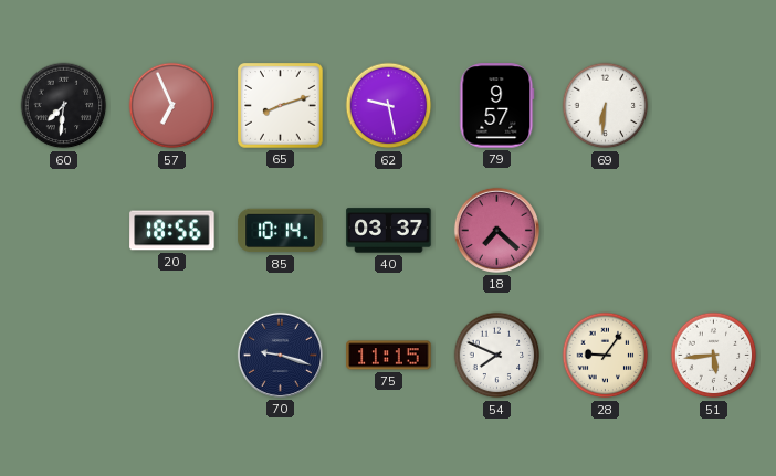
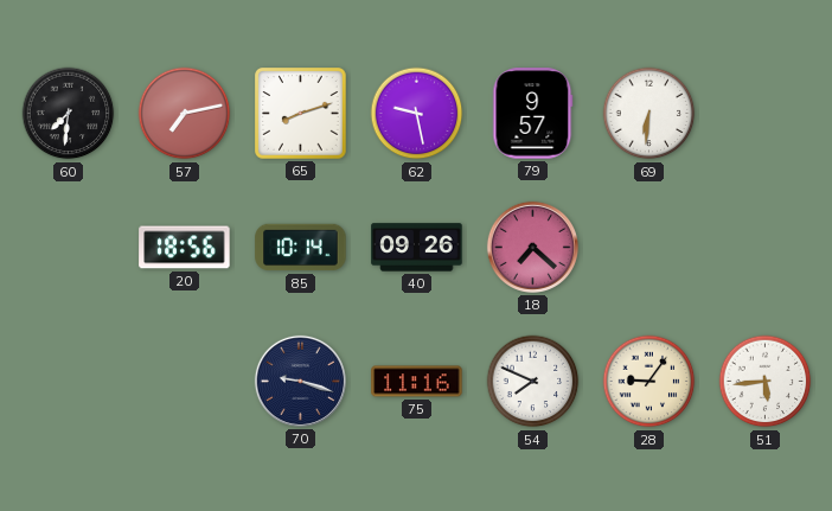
57: 6:56 -> 7:13
40: 03:37 -> 09:26
75: 11:15 -> 11:16
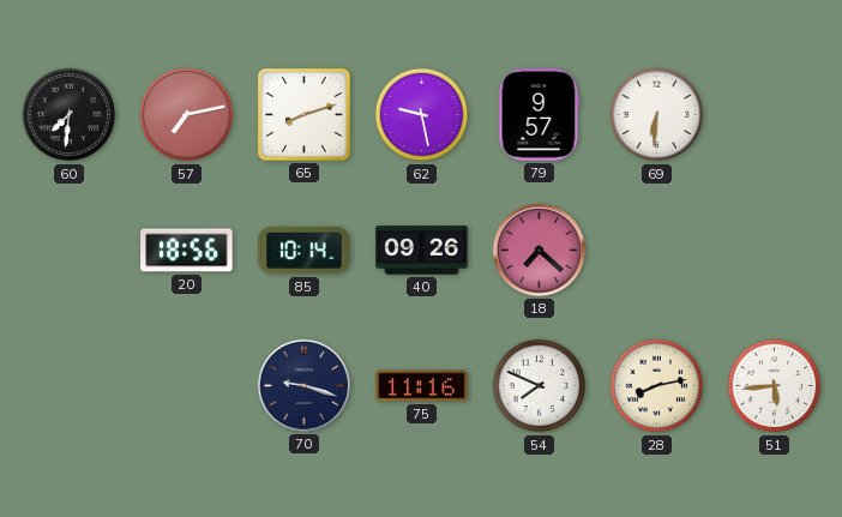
28: 9:06 -> 8:13
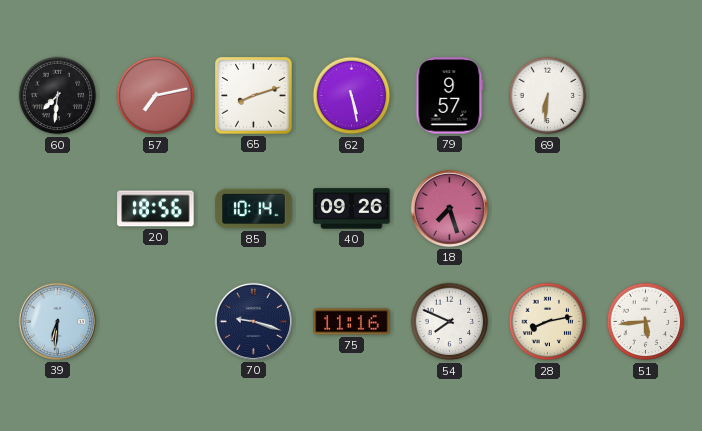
62: 9:28 -> 5:28
18: 7:22 -> 7:27
39: none -> 6:31
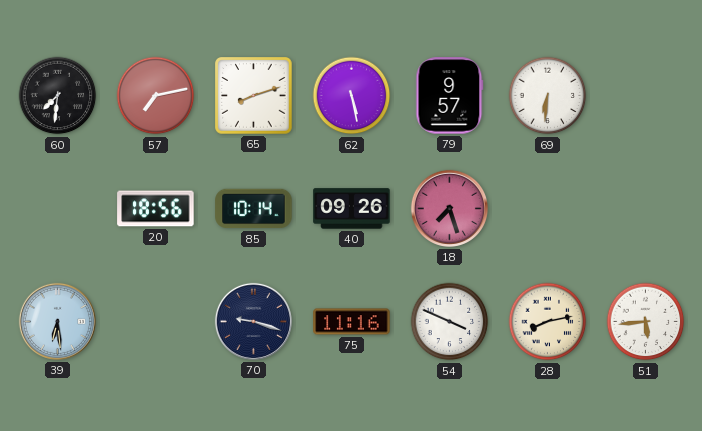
39: 6:31 -> 6:29
54: 7:49 -> 3:49
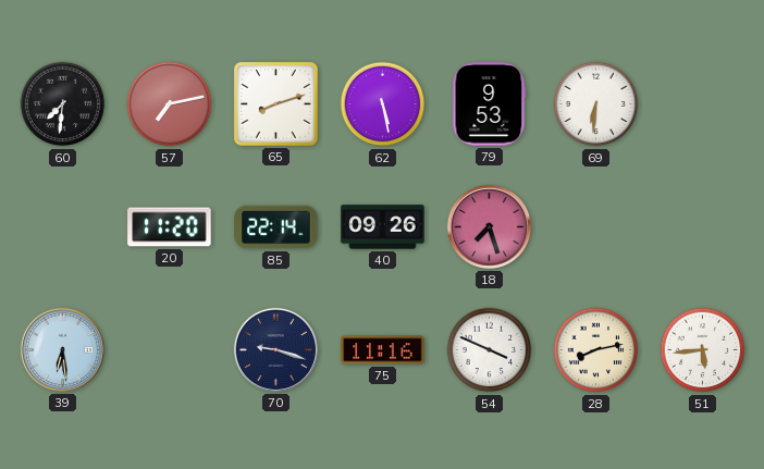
79: 9:57 -> 9:53
20: 18:56 -> 11:20
85: 10:14 -> 22:14
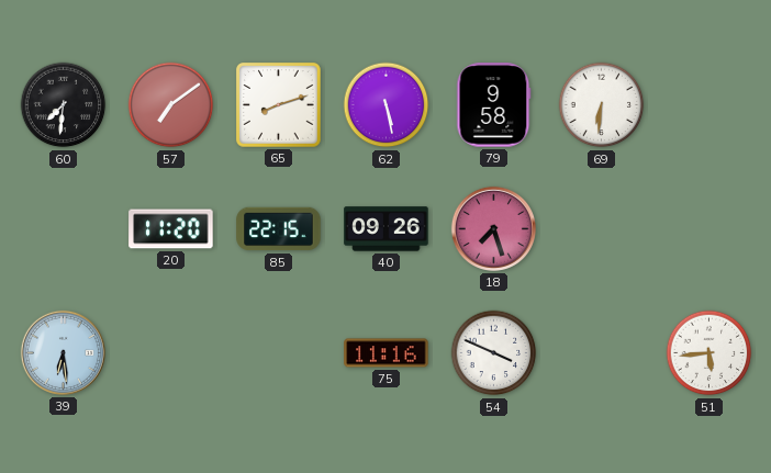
57: 7:13 -> 7:09
79: 9:53 -> 9:58
85: 22:14 -> 22:15
70: 9:18 -> none
28: 8:13 -> none
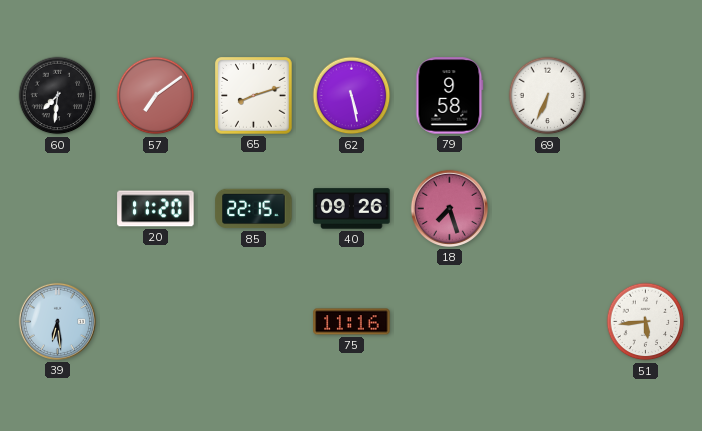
69: 6:31 -> 6:34
54: 3:49 -> none
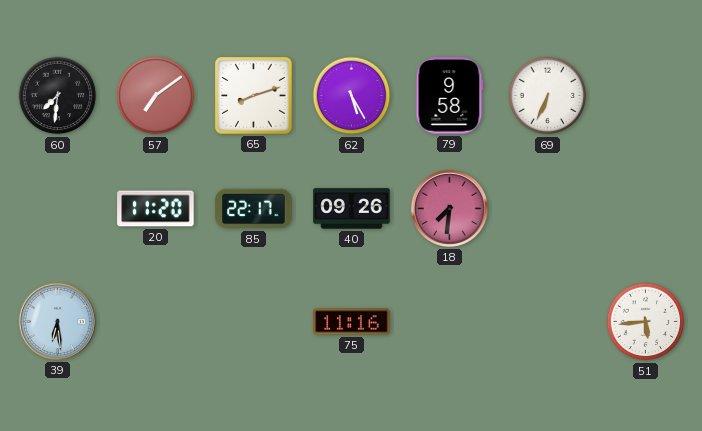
62: 5:28 -> 5:25
85: 22:15 -> 22:17
18: 7:27 -> 7:31
